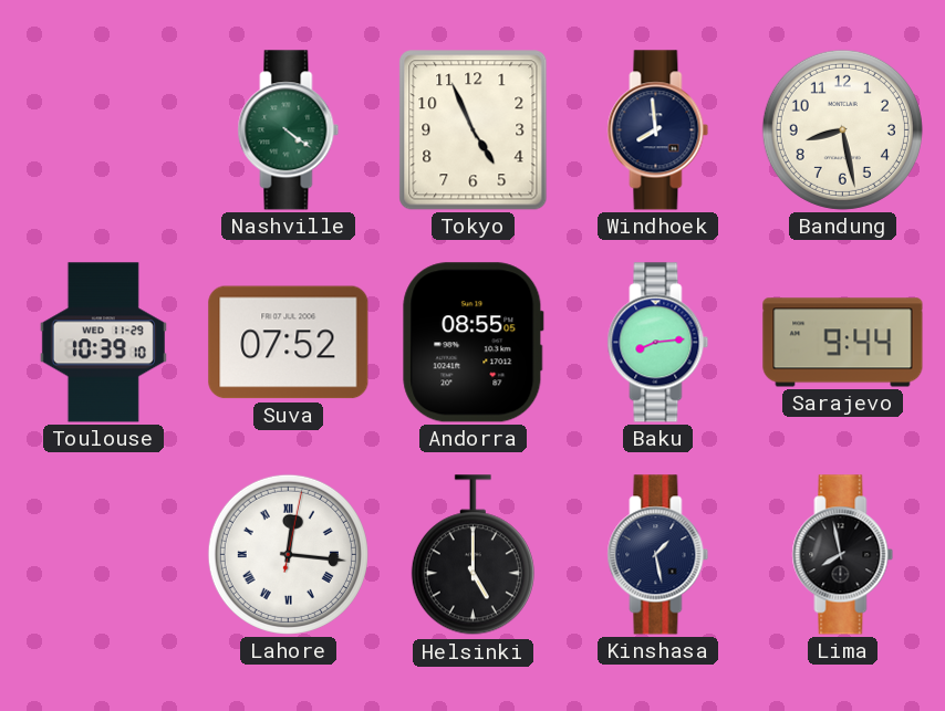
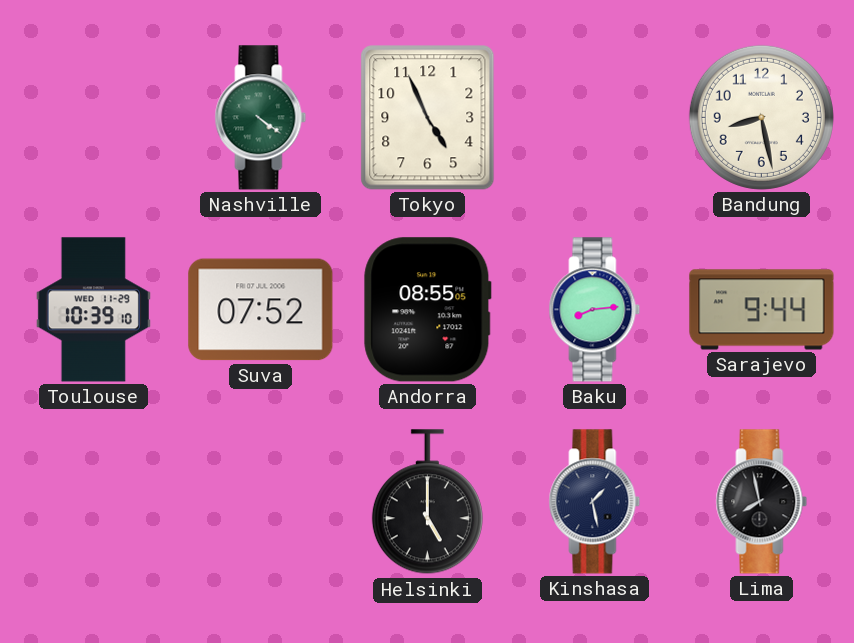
Windhoek: 7:59 -> none
Lahore: 12:16 -> none
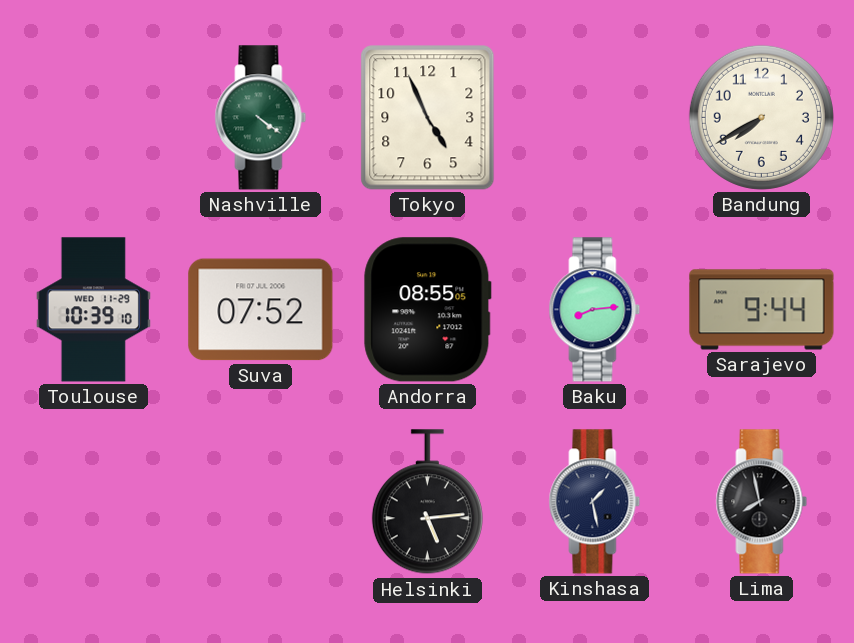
Bandung: 8:28 -> 7:40
Helsinki: 5:00 -> 5:14
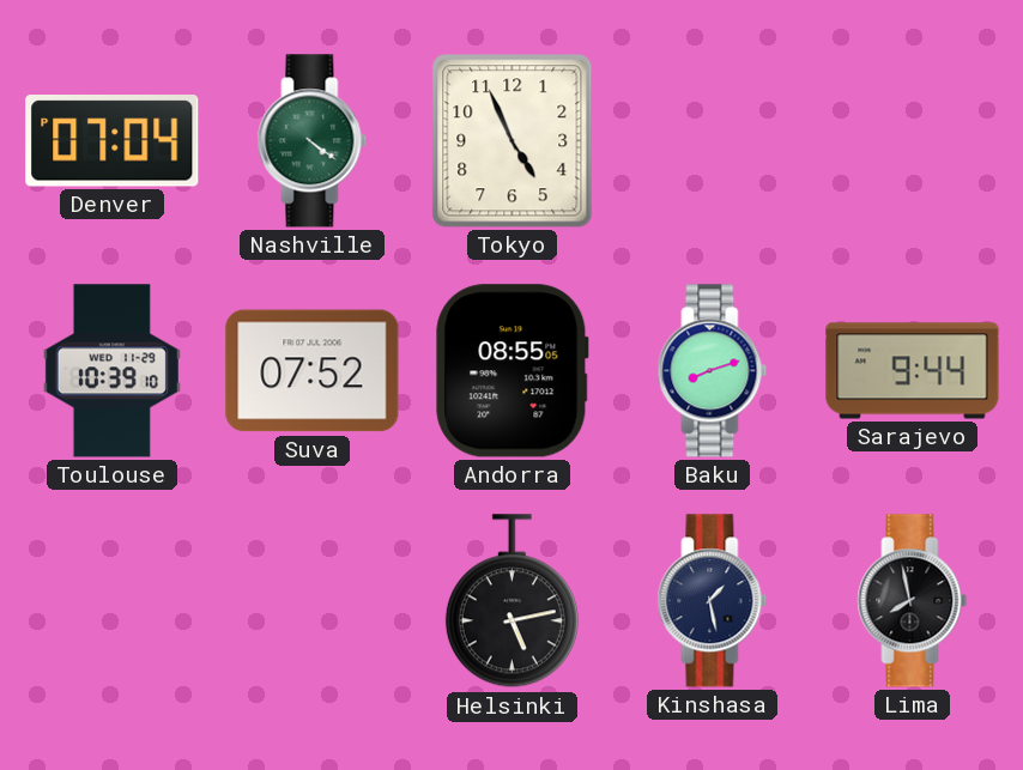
Denver: none -> 07:04
Bandung: 7:40 -> none
Baku: 8:14 -> 8:12
Helsinki: 5:14 -> 5:13
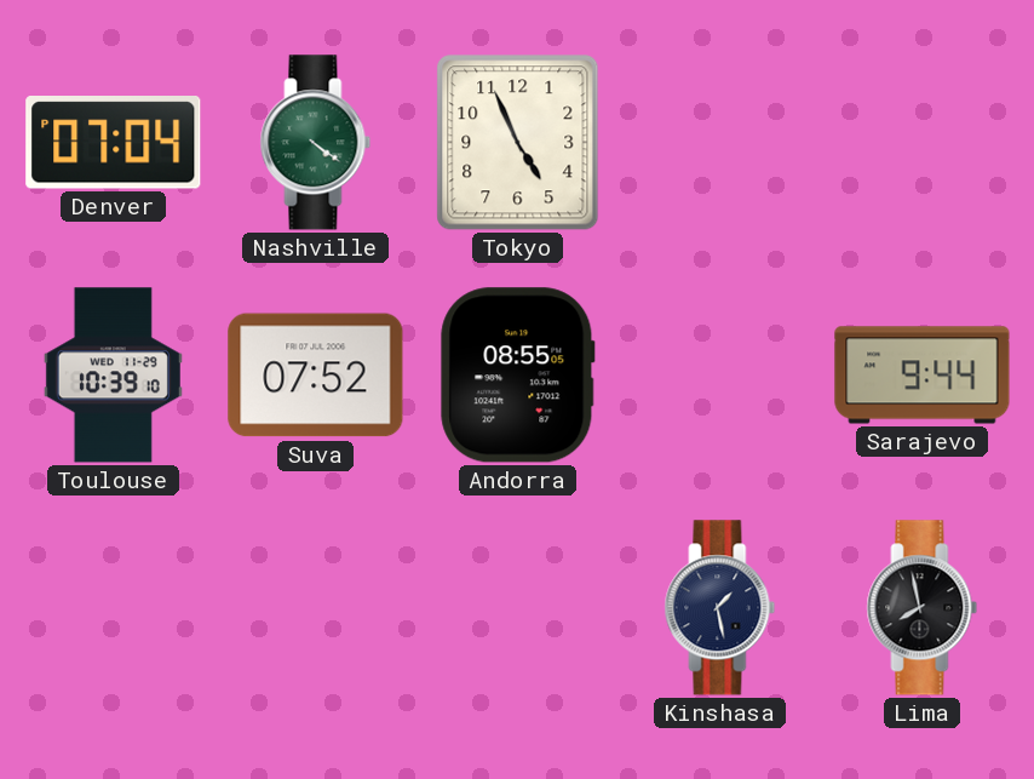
Baku: 8:12 -> none
Helsinki: 5:13 -> none
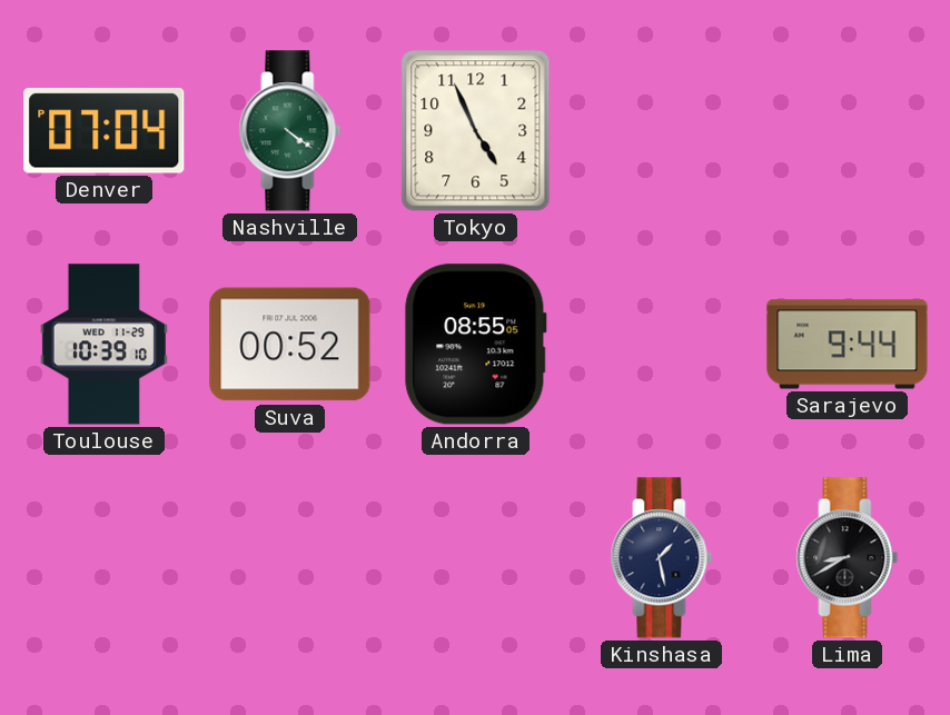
Suva: 07:52 -> 00:52
Lima: 7:58 -> 8:40
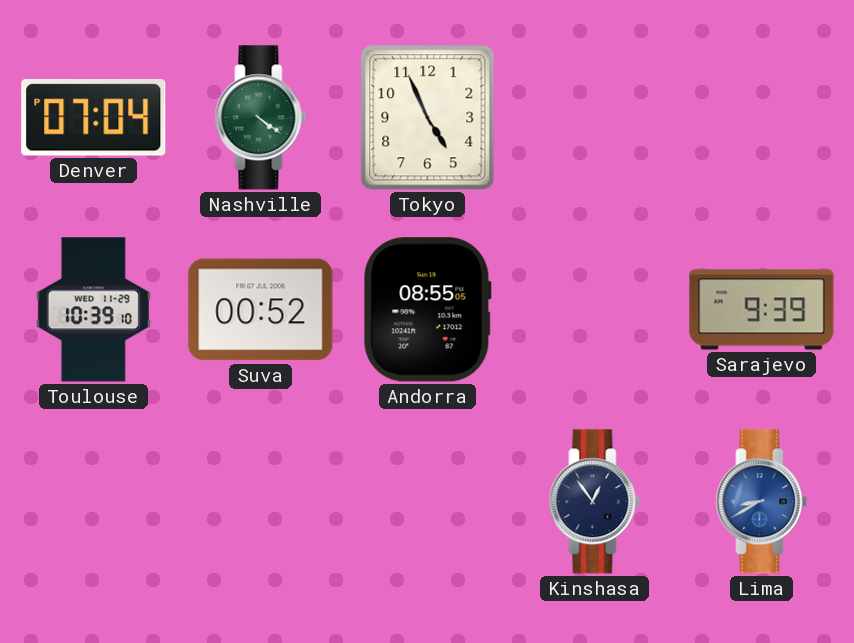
Sarajevo: 9:44 -> 9:39
Kinshasa: 1:28 -> 12:54
Lima dial: black -> blue
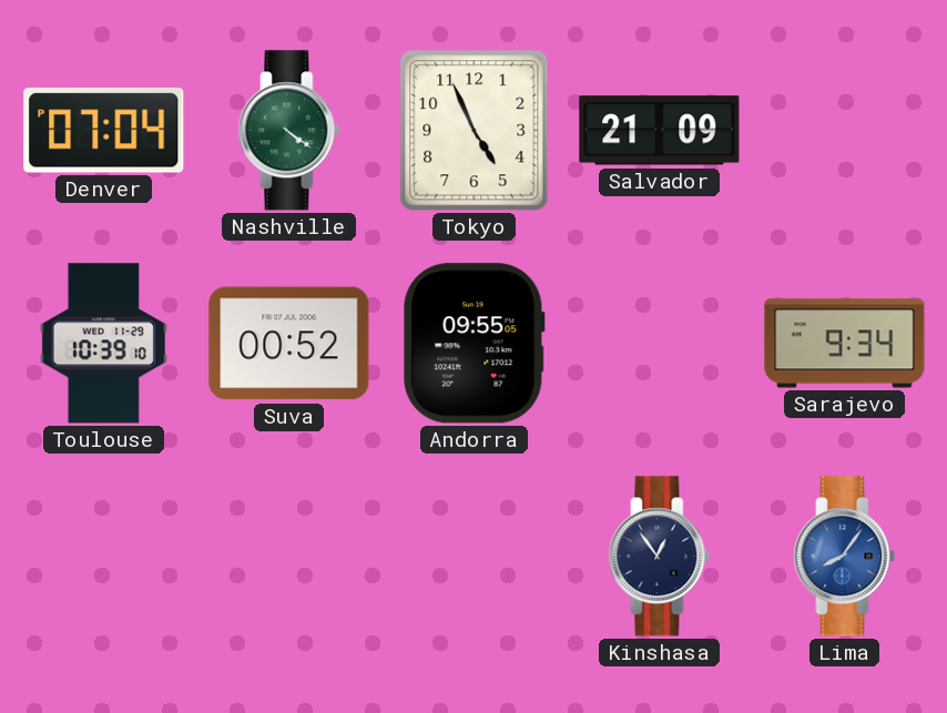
Salvador: none -> 21:09
Andorra: 08:55 -> 09:55
Sarajevo: 9:39 -> 9:34
Lima: 8:40 -> 8:06
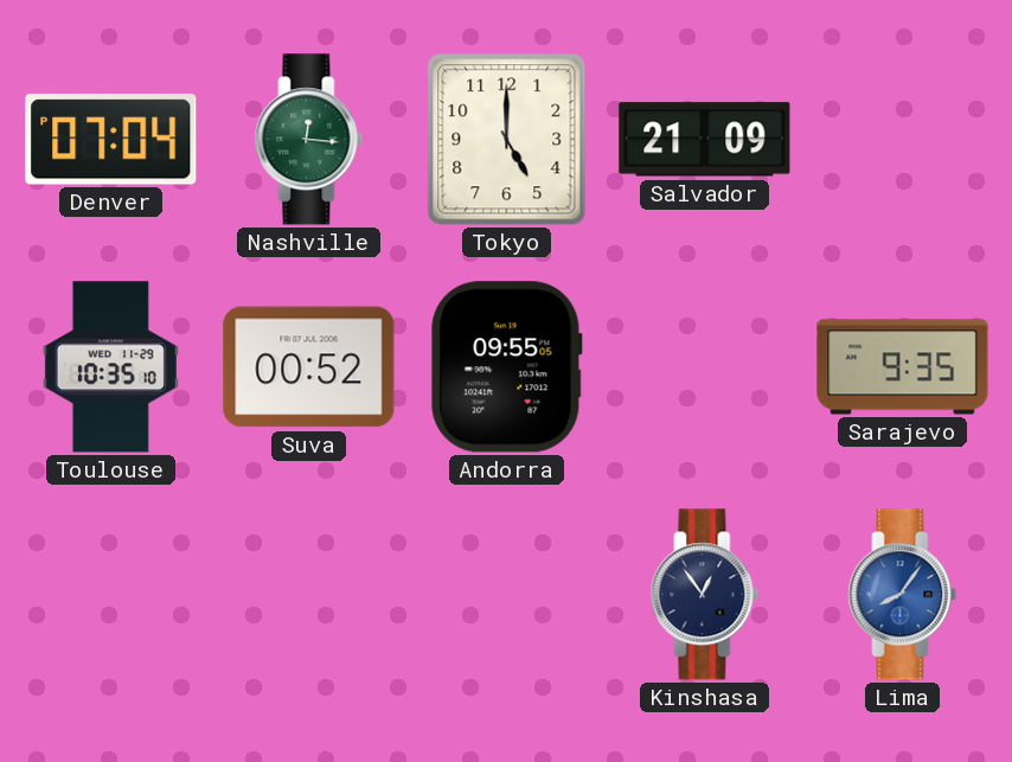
Nashville: 4:21 -> 12:16
Tokyo: 4:56 -> 5:00
Toulouse: 10:39 -> 10:35
Sarajevo: 9:34 -> 9:35
